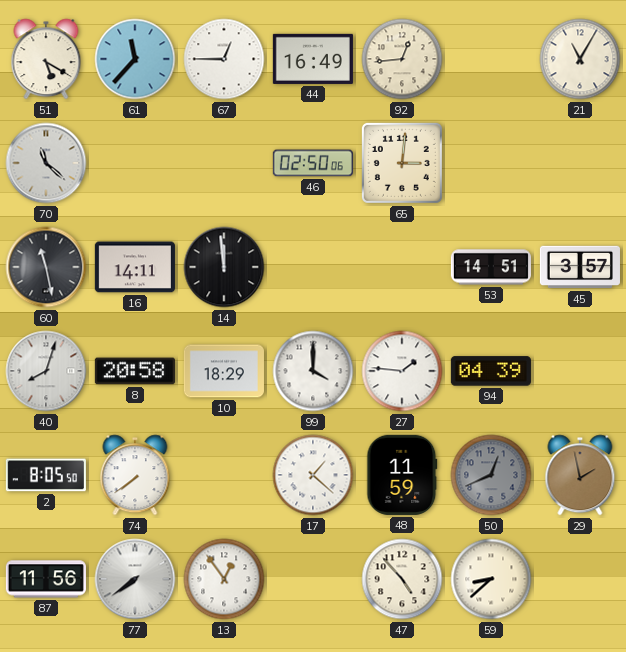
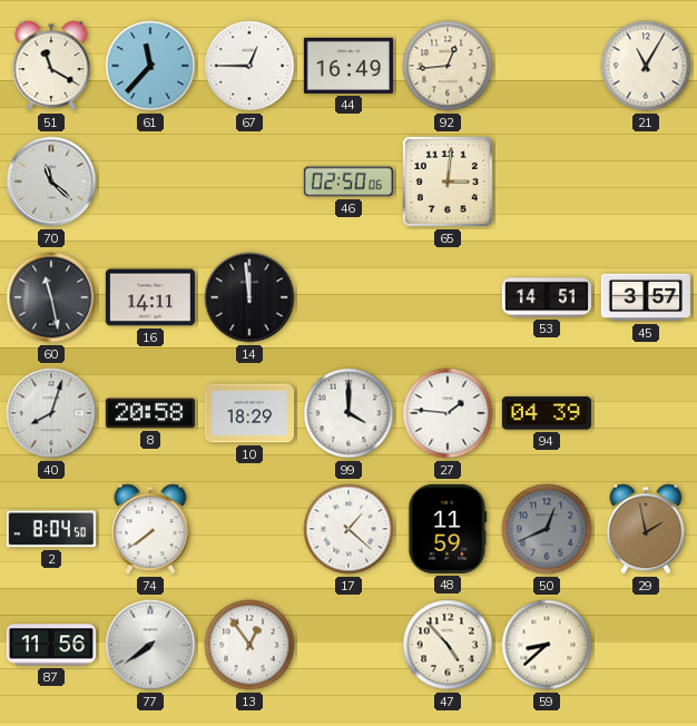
51: 5:20 -> 11:20
2: 8:05 -> 8:04
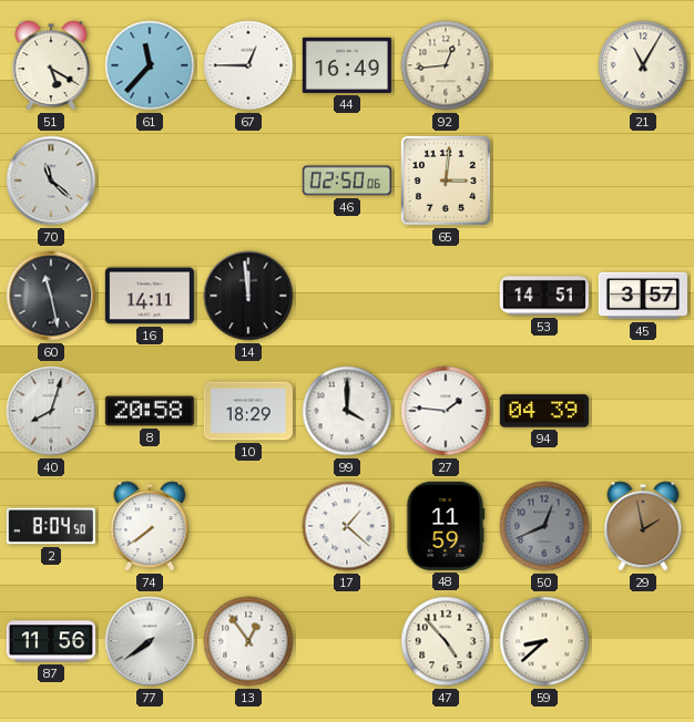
51: 11:20 -> 5:20
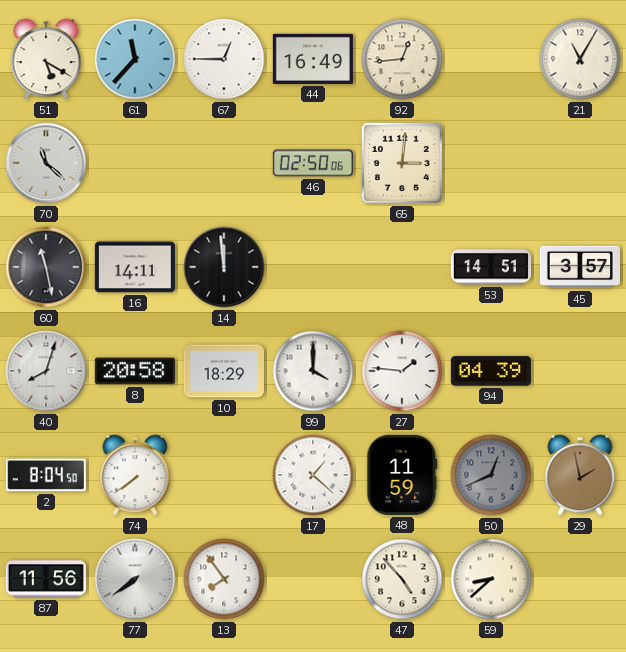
13: 12:54 -> 7:54
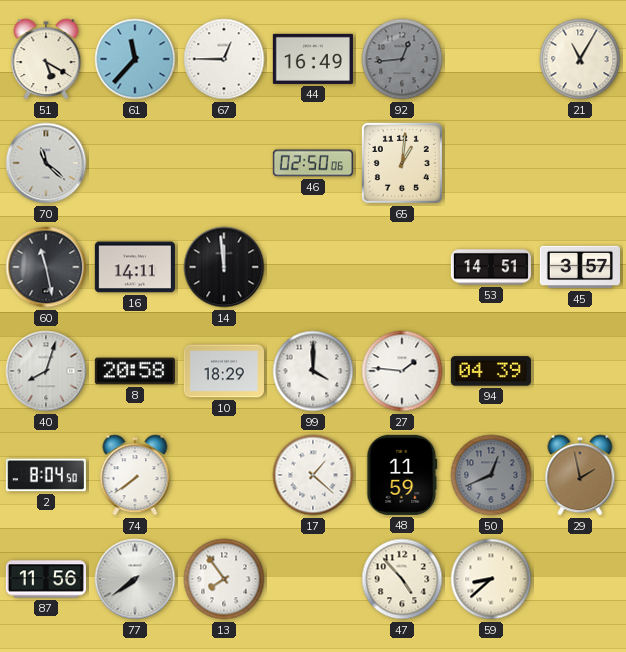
92 dial: cream -> grey
65: 3:01 -> 1:01
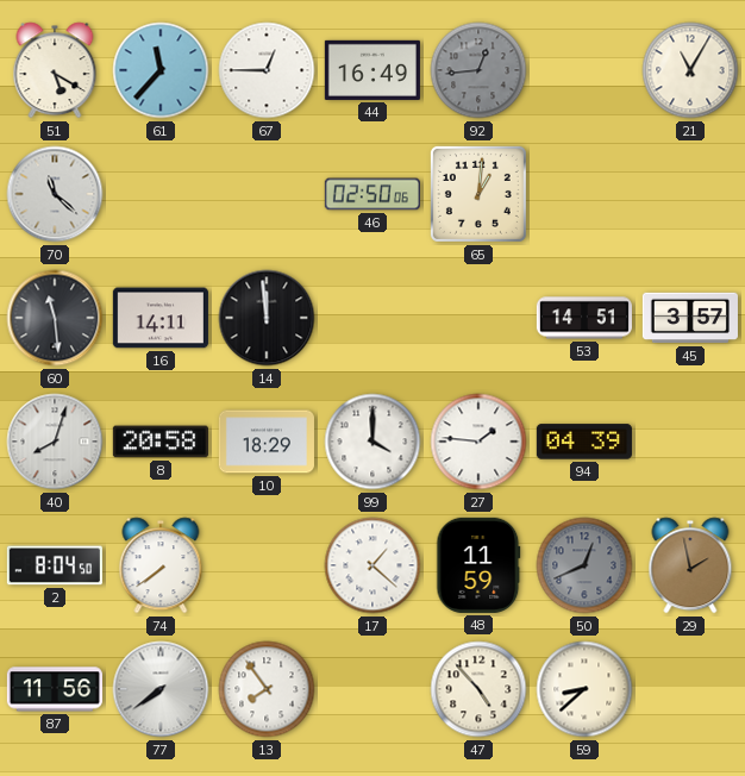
60: 11:28 -> 11:29
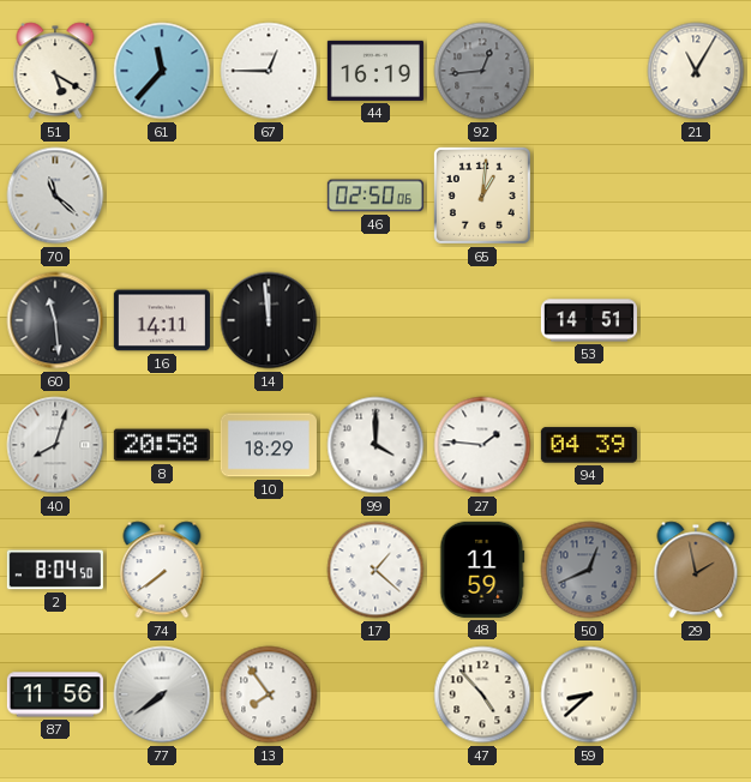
44: 16:49 -> 16:19
45: 3:57 -> none
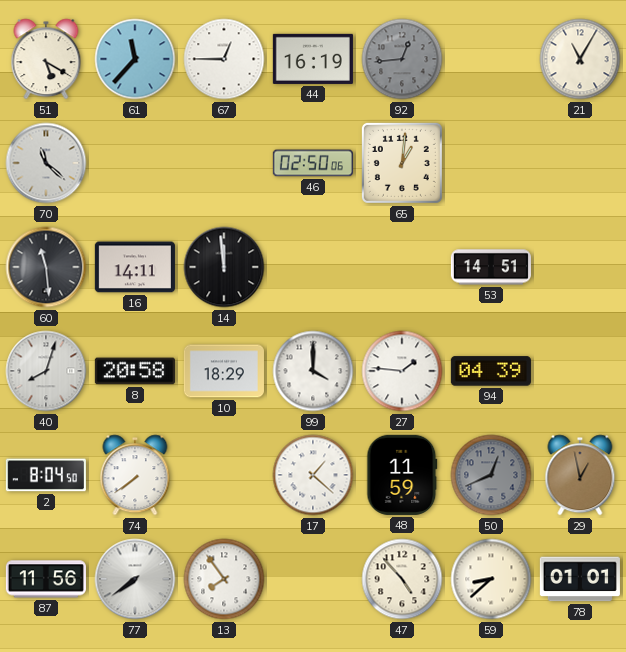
29: 1:58 -> 12:58
78: none -> 01:01
